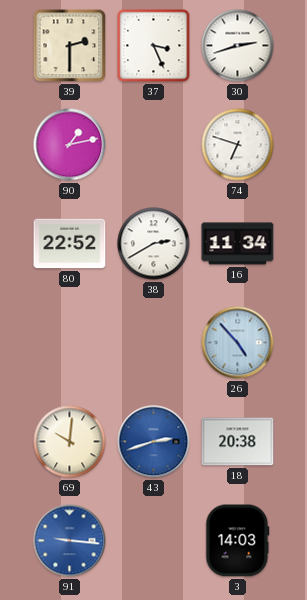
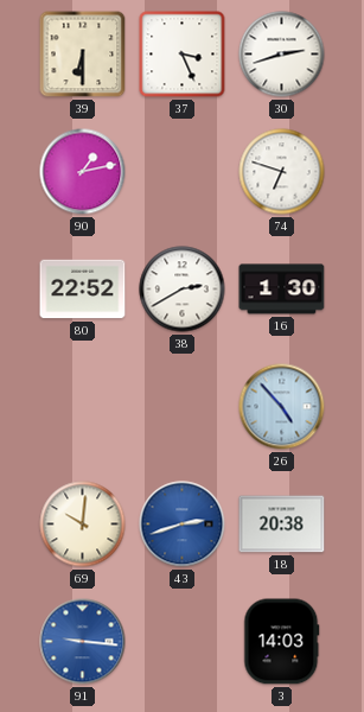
39: 2:30 -> 6:30
16: 11:34 -> 1:30
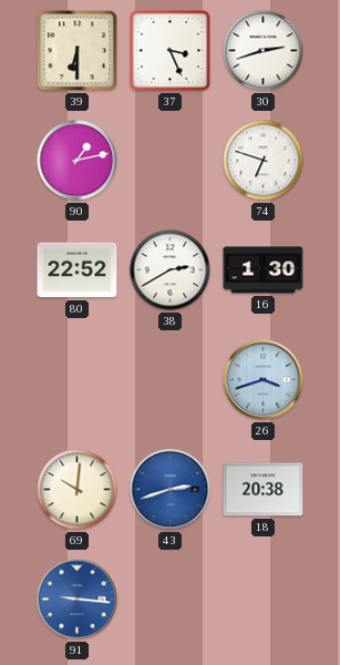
26: 4:53 -> 3:42
3: 14:03 -> none
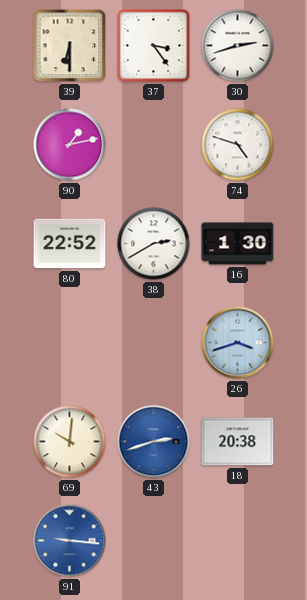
37: 3:26 -> 3:24
74: 6:48 -> 4:48
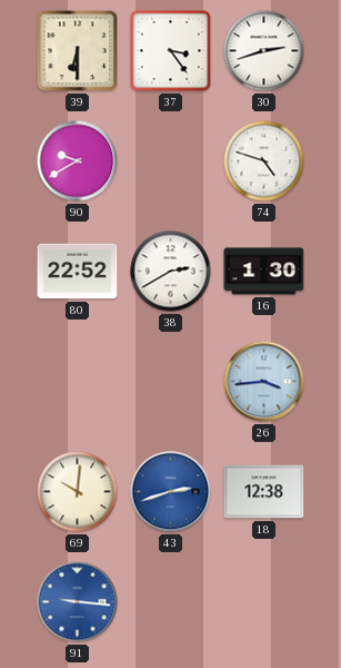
90: 1:13 -> 9:40
26: 3:42 -> 3:44
18: 20:38 -> 12:38
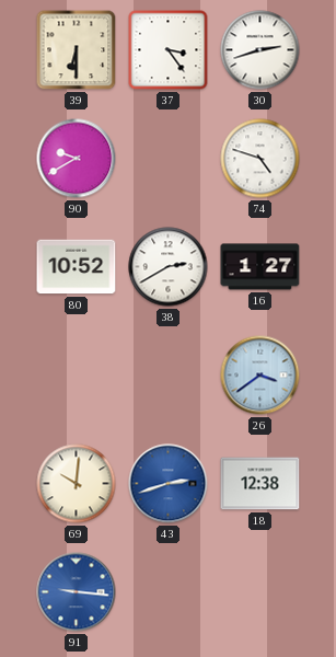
80: 22:52 -> 10:52
16: 1:30 -> 1:27
26: 3:44 -> 3:39
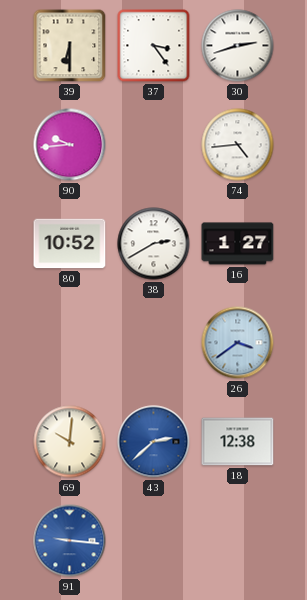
90: 9:40 -> 9:44
74: 4:48 -> 4:44
43: 2:42 -> 2:38
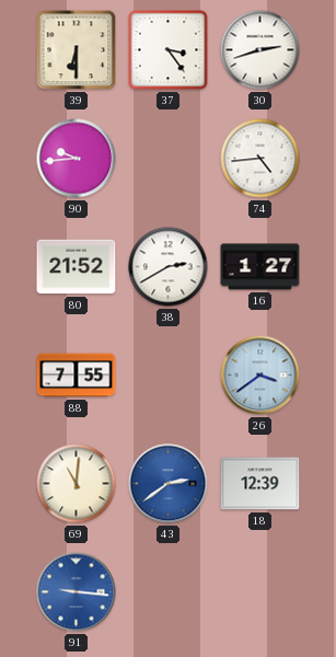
80: 10:52 -> 21:52
88: none -> 7:55
69: 10:01 -> 11:01
43: 2:38 -> 2:39
18: 12:38 -> 12:39
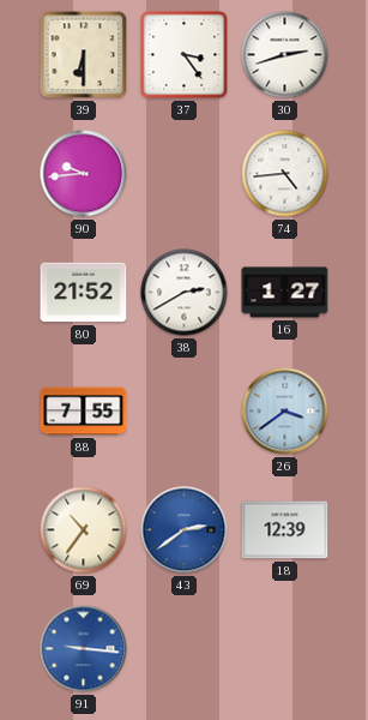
69: 11:01 -> 10:36
